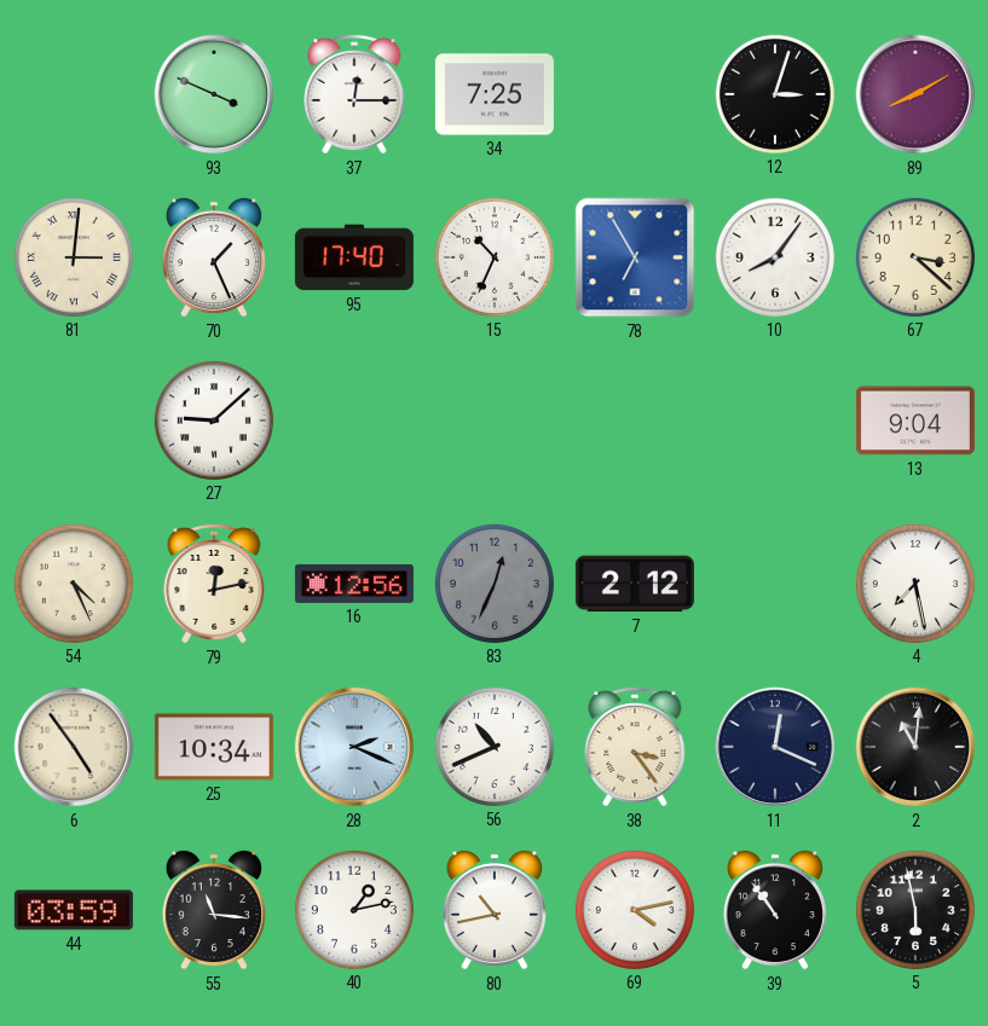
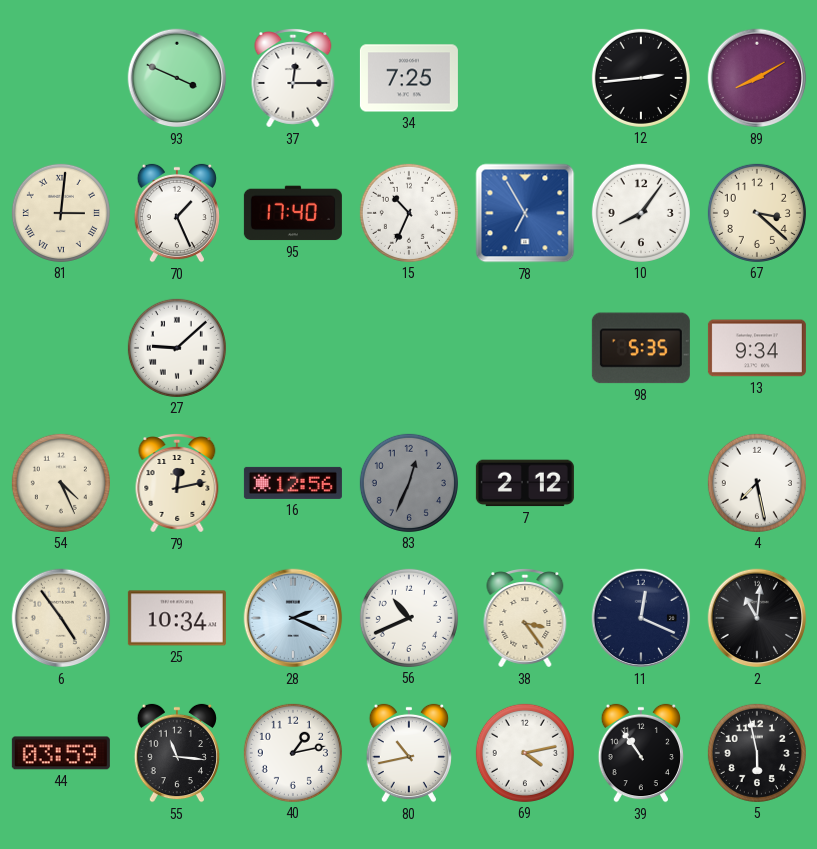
12: 3:03 -> 2:44
98: none -> 5:35
13: 9:04 -> 9:34
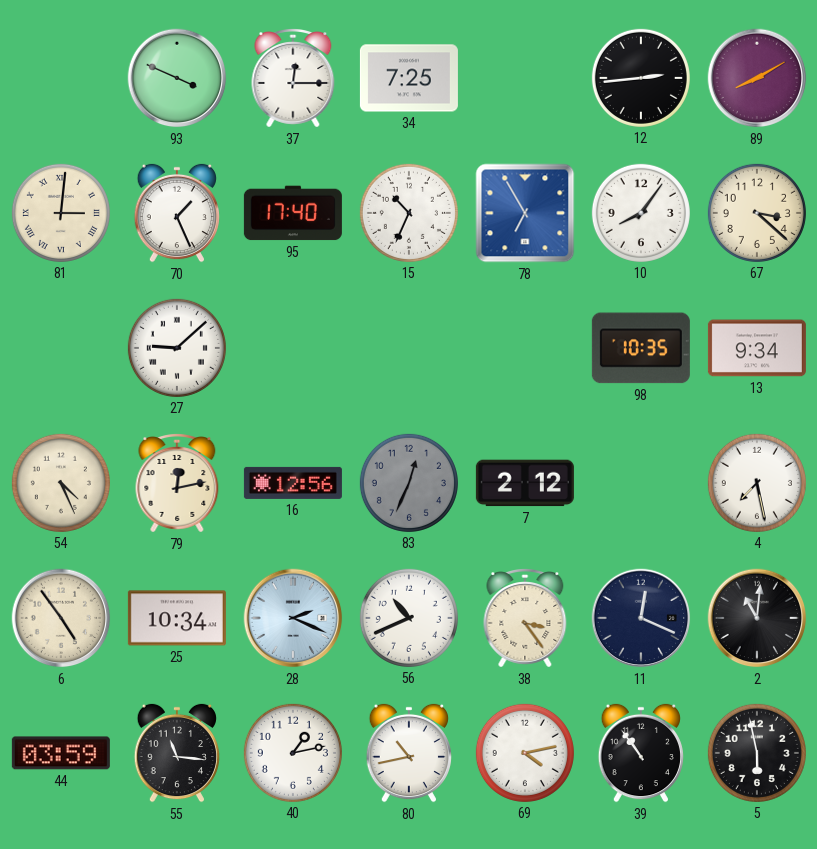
98: 5:35 -> 10:35
